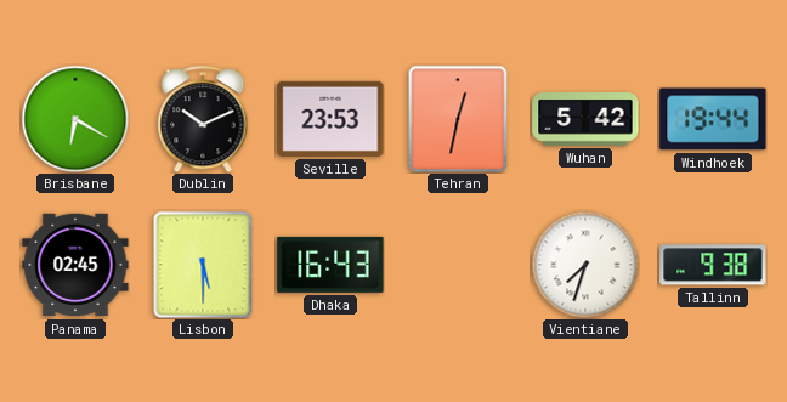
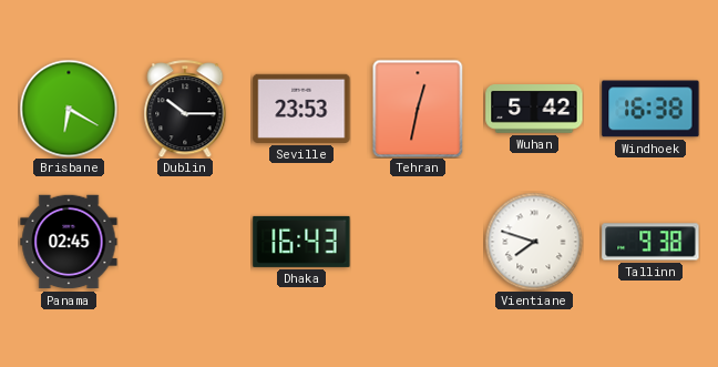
Dublin: 10:11 -> 10:15
Windhoek: 19:44 -> 16:38
Lisbon: 5:30 -> none
Vientiane: 7:33 -> 7:48
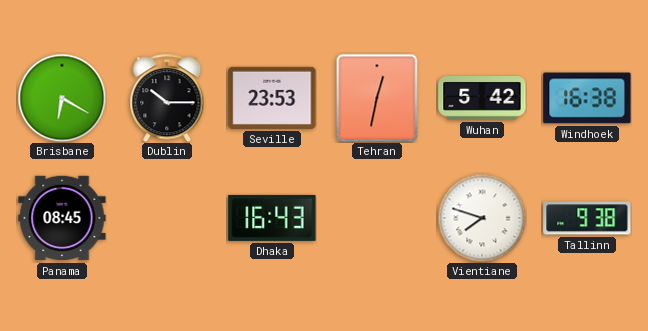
Panama: 02:45 -> 08:45
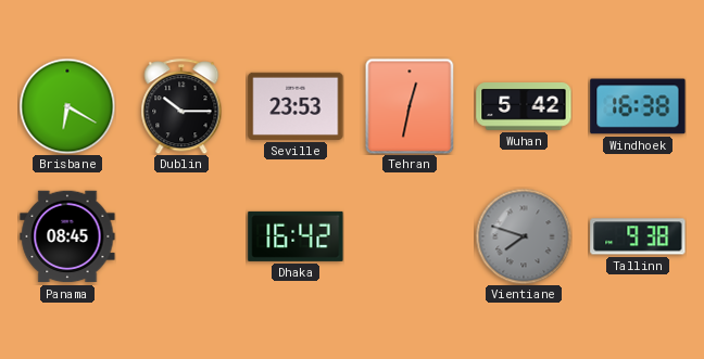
Dhaka: 16:43 -> 16:42
Vientiane dial: white -> grey
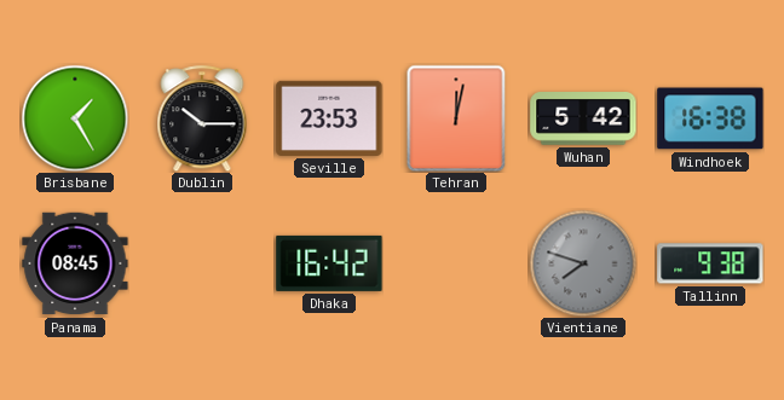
Brisbane: 6:20 -> 1:25
Tehran: 12:32 -> 12:02
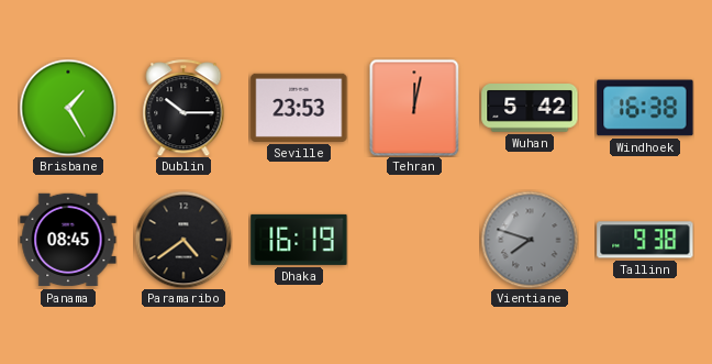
Paramaribo: none -> 4:39
Dhaka: 16:42 -> 16:19
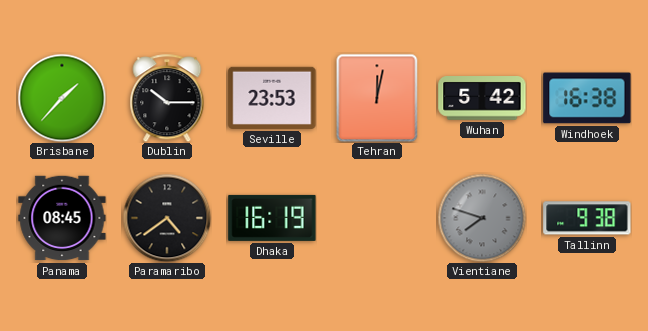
Brisbane: 1:25 -> 1:37
